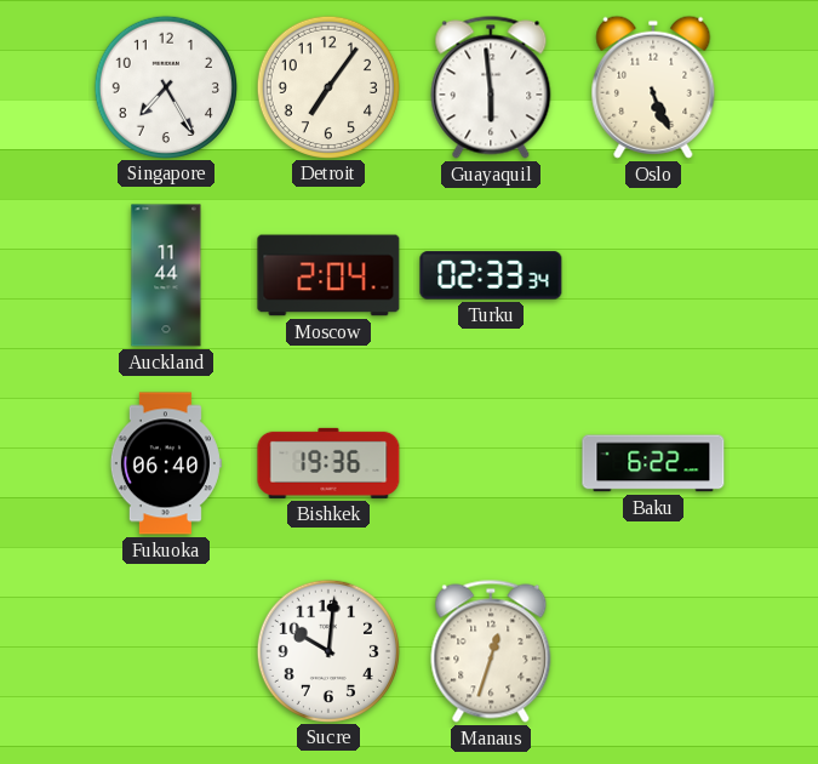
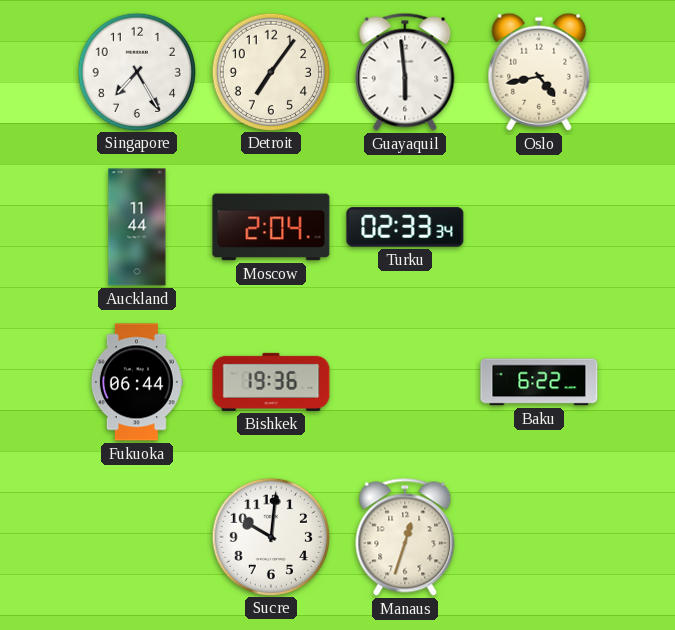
Oslo: 5:26 -> 4:43
Fukuoka: 06:40 -> 06:44
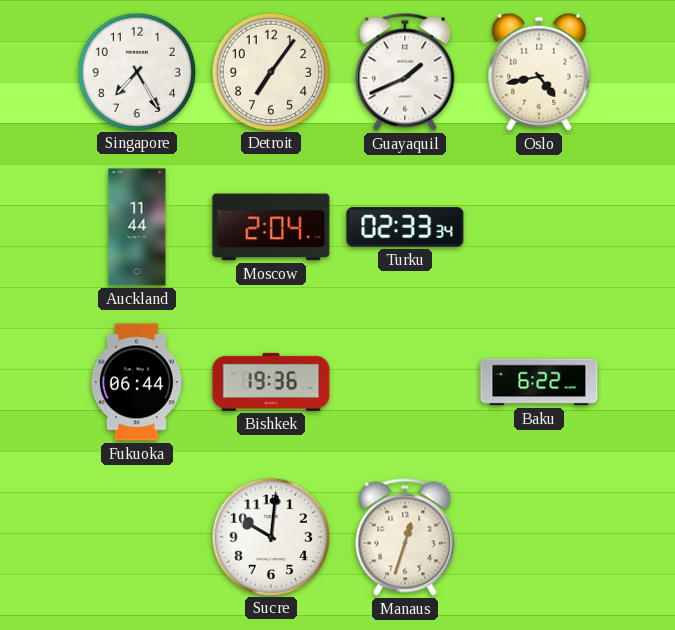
Guayaquil: 5:59 -> 1:41
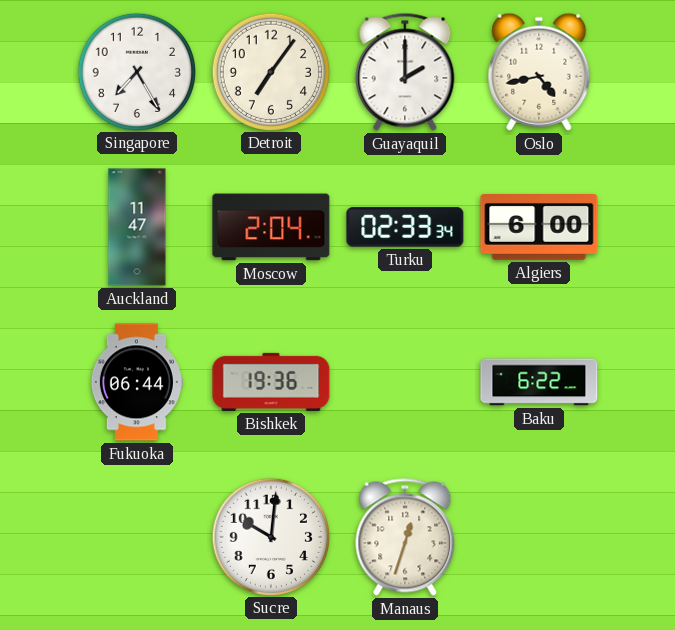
Guayaquil: 1:41 -> 2:00
Auckland: 11:44 -> 11:47
Algiers: none -> 6:00
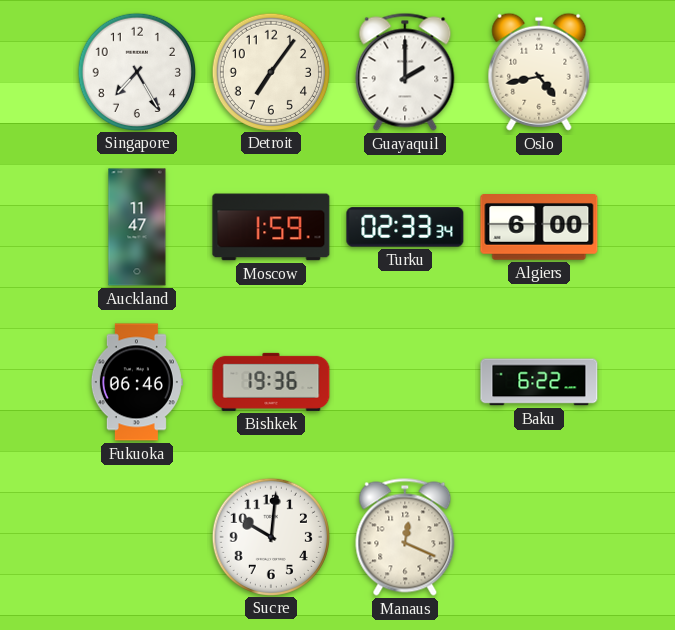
Moscow: 2:04 -> 1:59
Fukuoka: 06:44 -> 06:46
Manaus: 12:33 -> 12:19
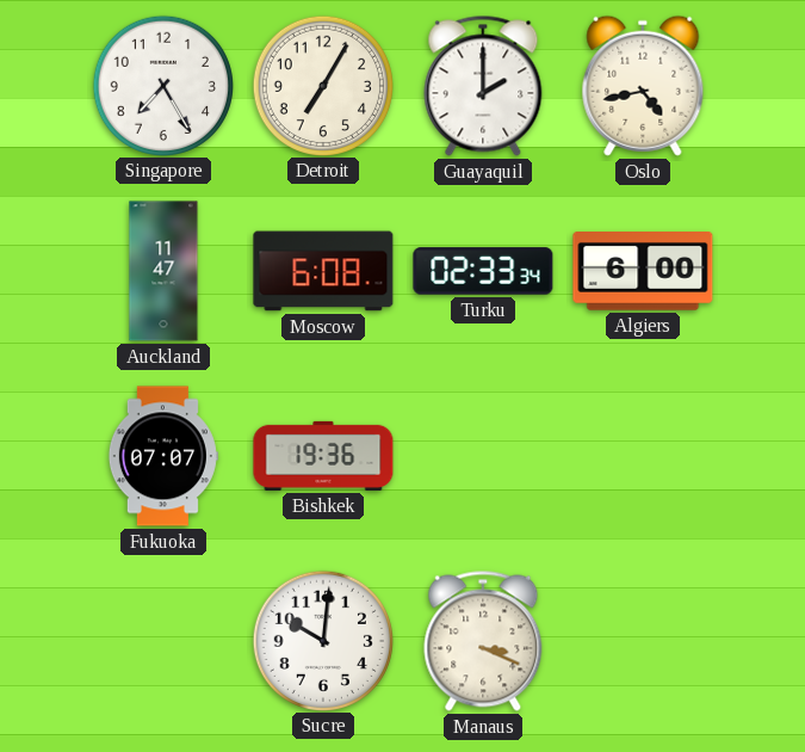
Detroit: 7:06 -> 7:05
Moscow: 1:59 -> 6:08
Fukuoka: 06:46 -> 07:07
Baku: 6:22 -> none
Manaus: 12:19 -> 3:19
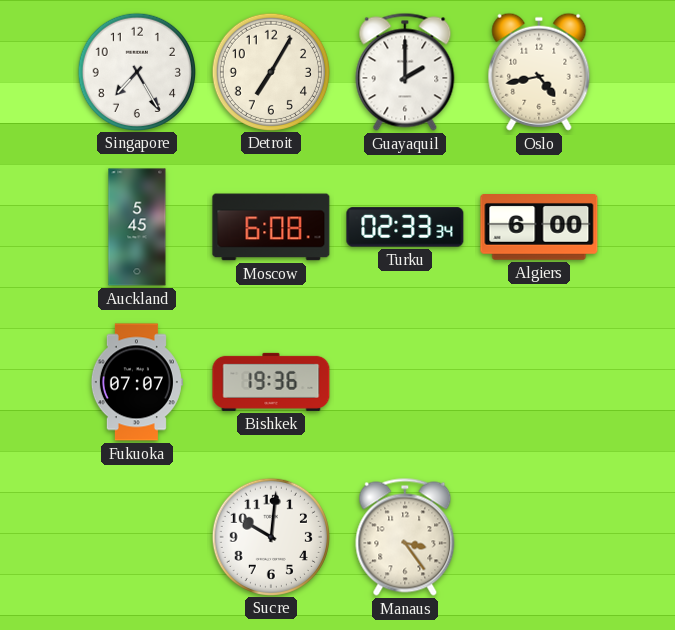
Auckland: 11:47 -> 5:45
Manaus: 3:19 -> 3:24
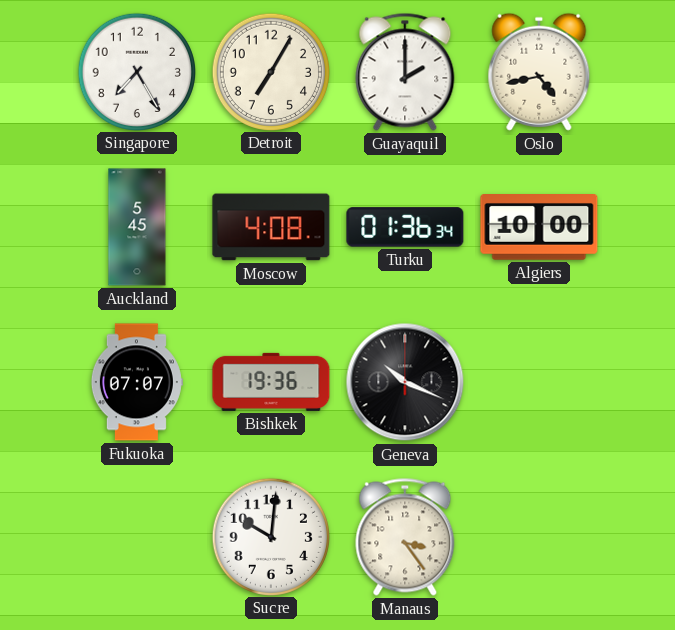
Moscow: 6:08 -> 4:08
Turku: 02:33 -> 01:36
Algiers: 6:00 -> 10:00
Geneva: none -> 10:19
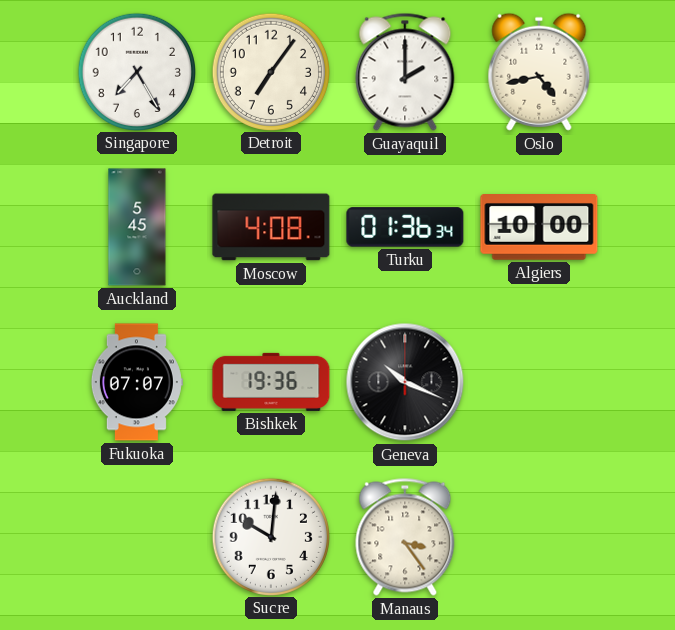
Detroit: 7:05 -> 7:06
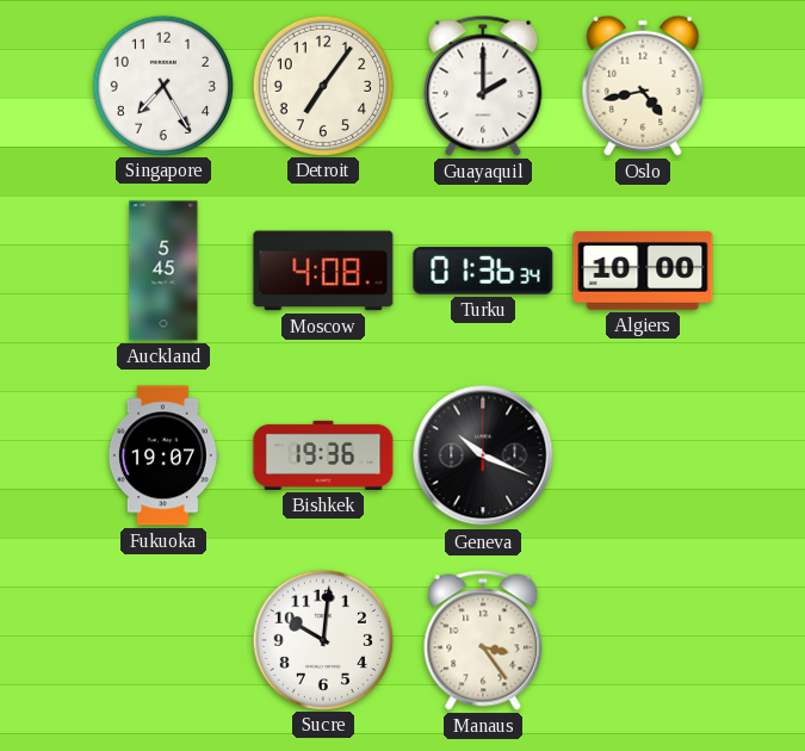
Fukuoka: 07:07 -> 19:07
